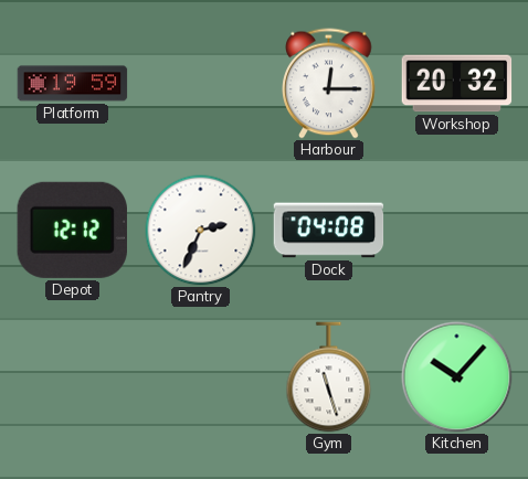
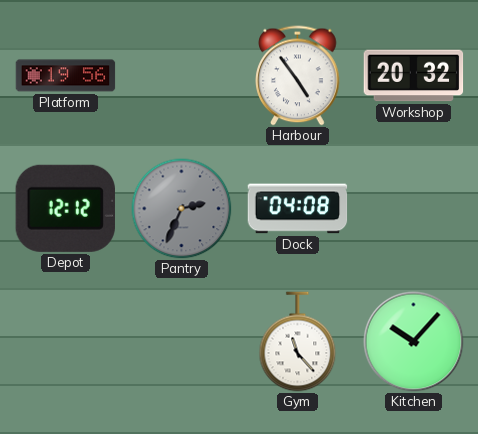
Platform: 19:59 -> 19:56
Harbour: 12:15 -> 4:54
Pantry dial: white -> grey
Gym: 11:27 -> 11:23
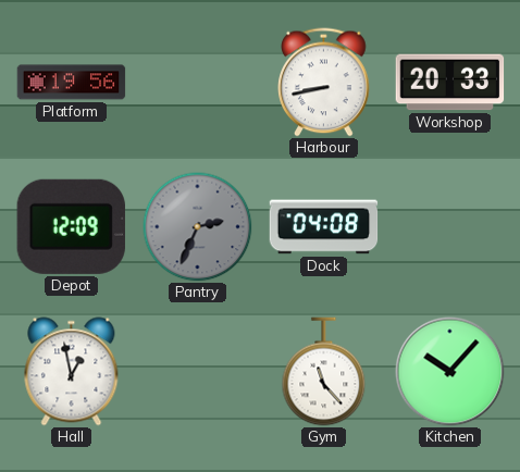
Harbour: 4:54 -> 8:43
Workshop: 20:32 -> 20:33
Depot: 12:12 -> 12:09
Hall: none -> 12:58
